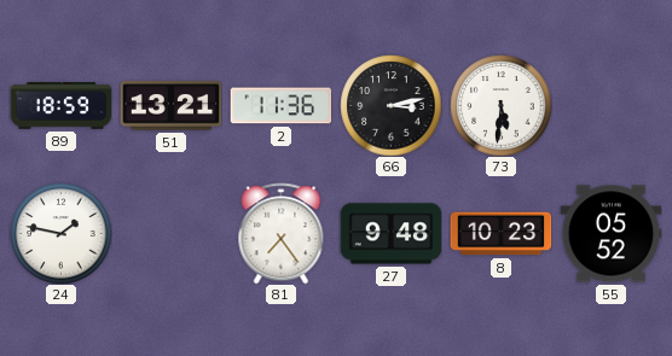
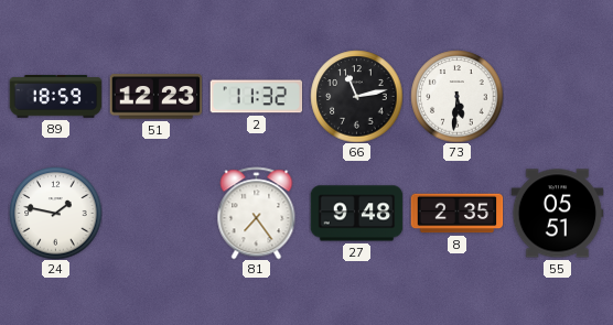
51: 13:21 -> 12:23
2: 11:36 -> 11:32
66: 3:13 -> 11:13
8: 10:23 -> 2:35
55: 05:52 -> 05:51
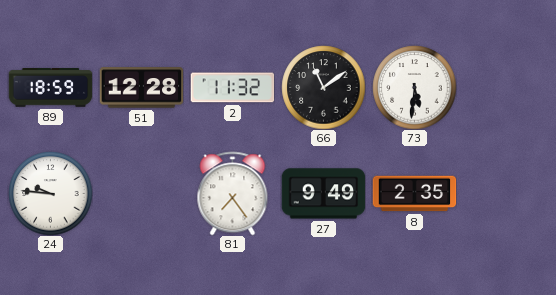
51: 12:23 -> 12:28
66: 11:13 -> 11:09
24: 1:47 -> 9:46
27: 9:48 -> 9:49
55: 05:51 -> none
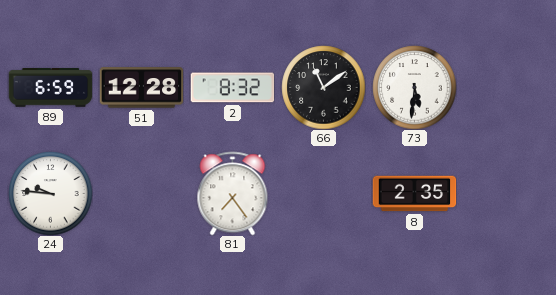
89: 18:59 -> 6:59
2: 11:32 -> 8:32
27: 9:49 -> none
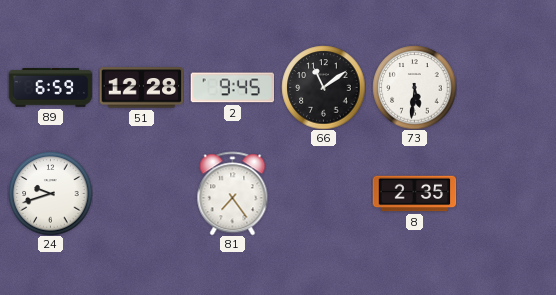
2: 8:32 -> 9:45
24: 9:46 -> 9:42
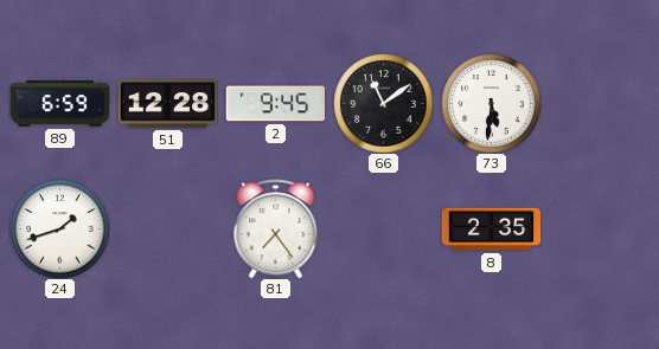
24: 9:42 -> 1:42
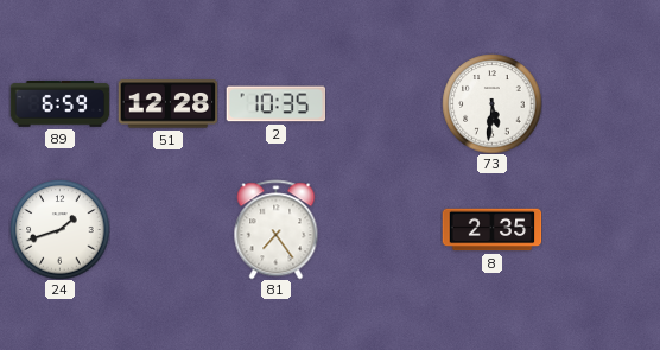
2: 9:45 -> 10:35
66: 11:09 -> none
